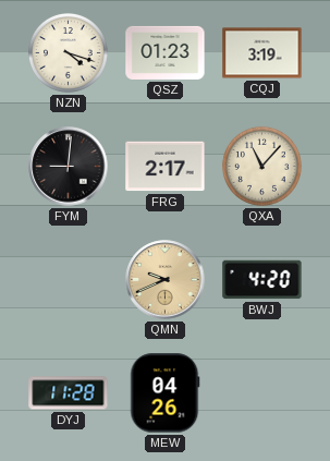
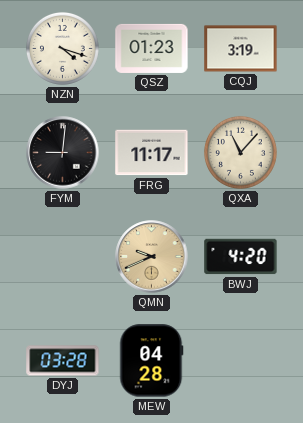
FRG: 2:17 -> 11:17
DYJ: 11:28 -> 03:28
MEW: 04:26 -> 04:28
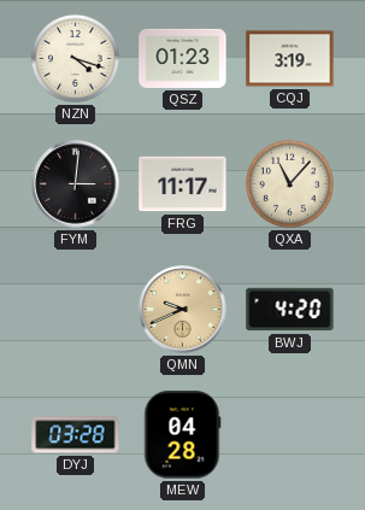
FYM: 9:01 -> 3:01
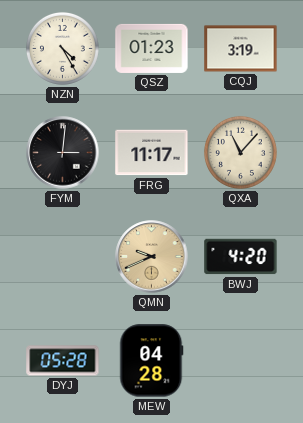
NZN: 4:18 -> 4:25
DYJ: 03:28 -> 05:28
